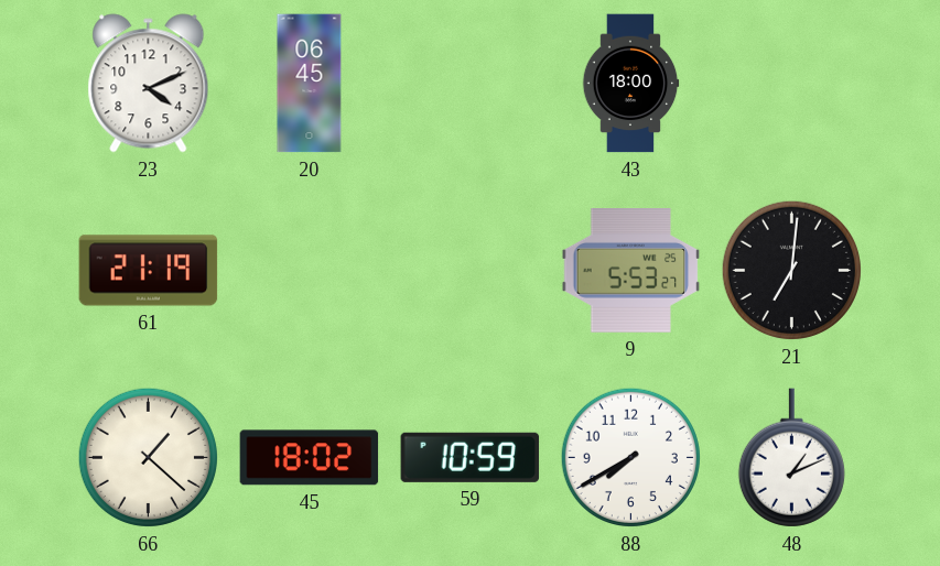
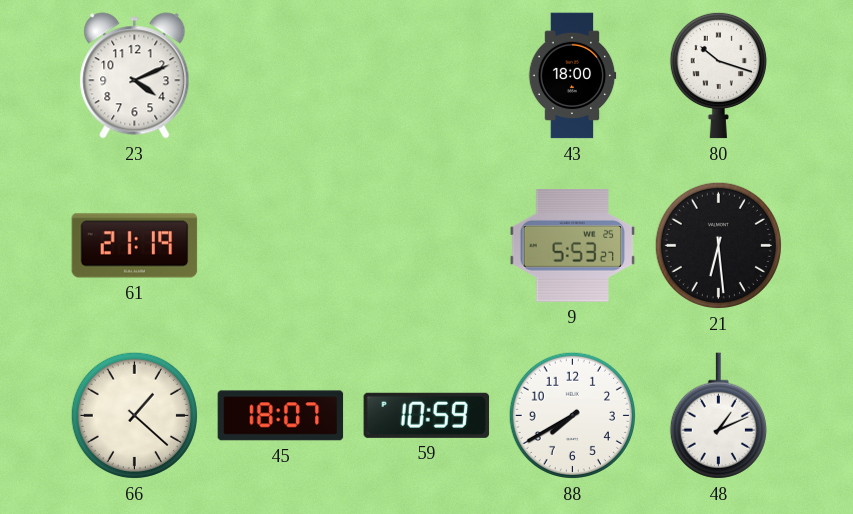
20: 06:45 -> none
80: none -> 10:18
21: 7:01 -> 6:29
45: 18:02 -> 18:07
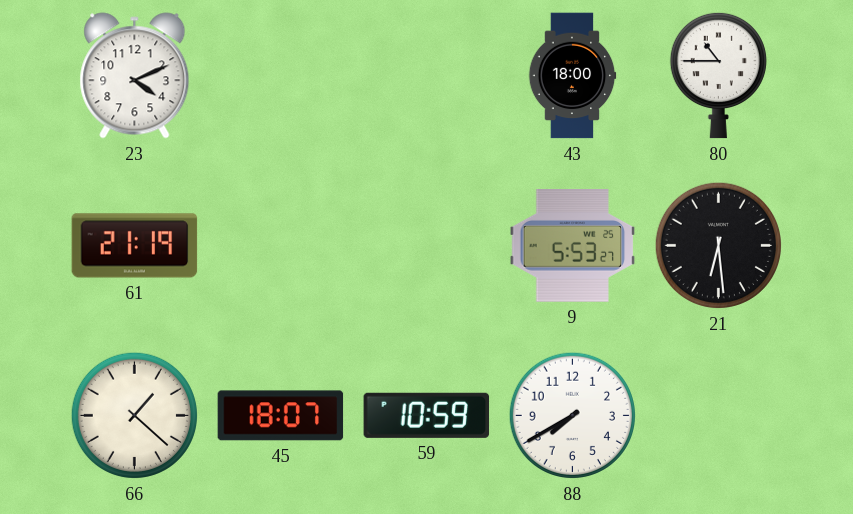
80: 10:18 -> 10:45
48: 1:11 -> none
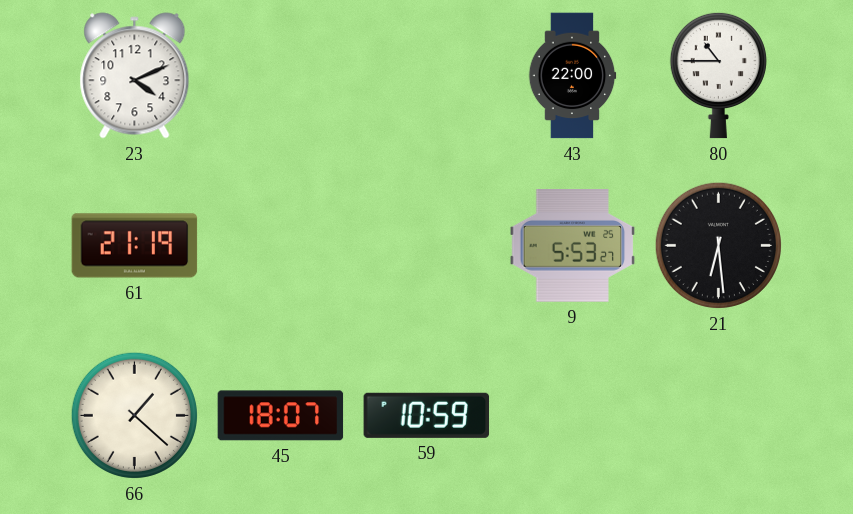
43: 18:00 -> 22:00
88: 7:40 -> none
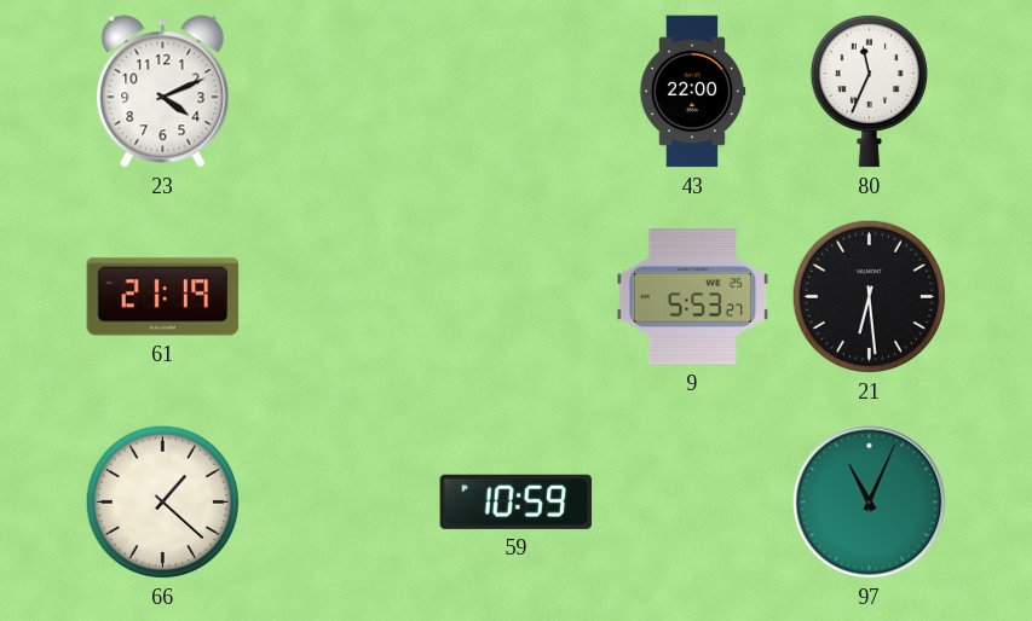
80: 10:45 -> 11:34
45: 18:07 -> none
97: none -> 11:04
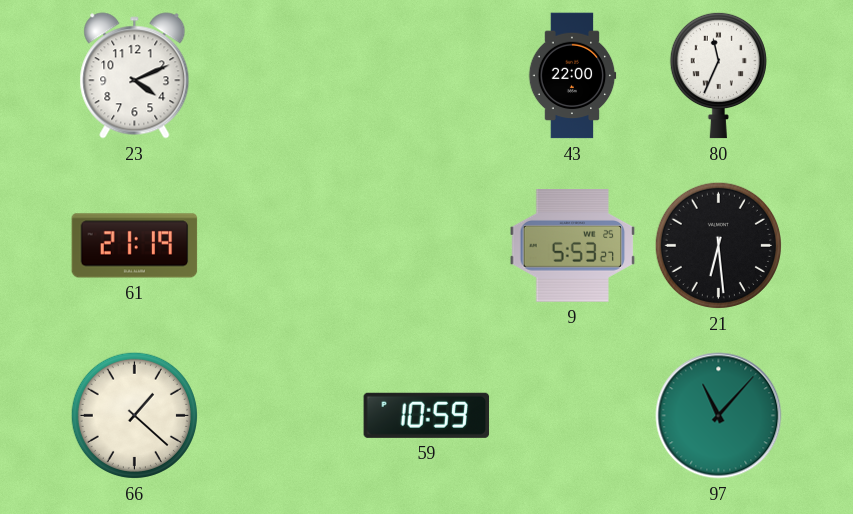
97: 11:04 -> 11:07
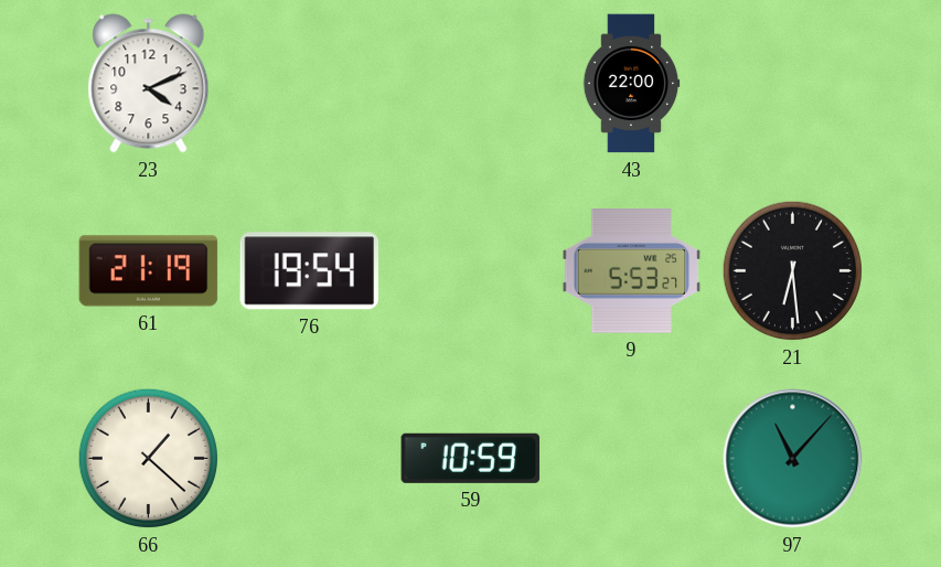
80: 11:34 -> none
76: none -> 19:54
